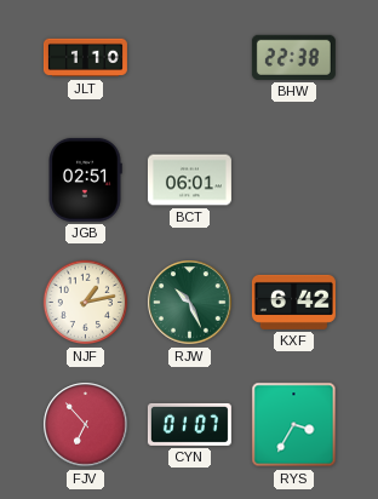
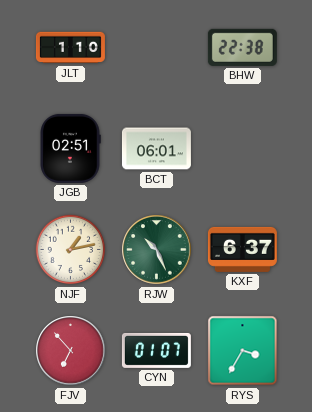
KXF: 6:42 -> 6:37
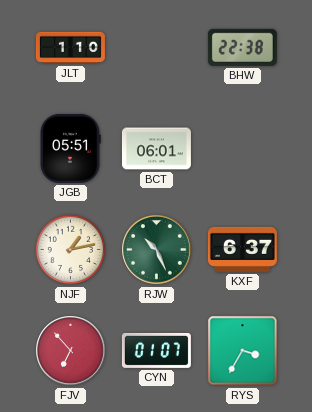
JGB: 02:51 -> 05:51
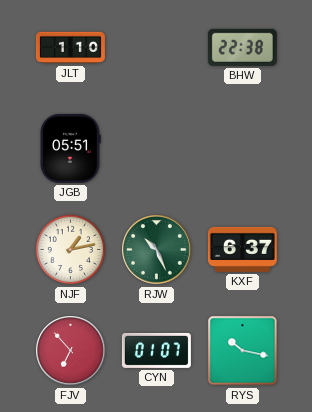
BCT: 06:01 -> none
RYS: 3:35 -> 10:17
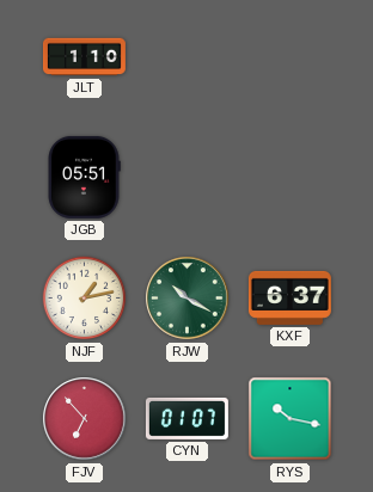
BHW: 22:38 -> none
RJW: 10:26 -> 10:20
